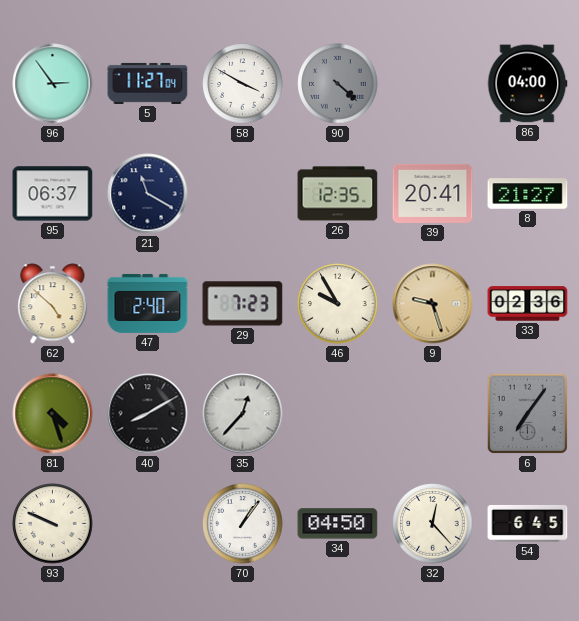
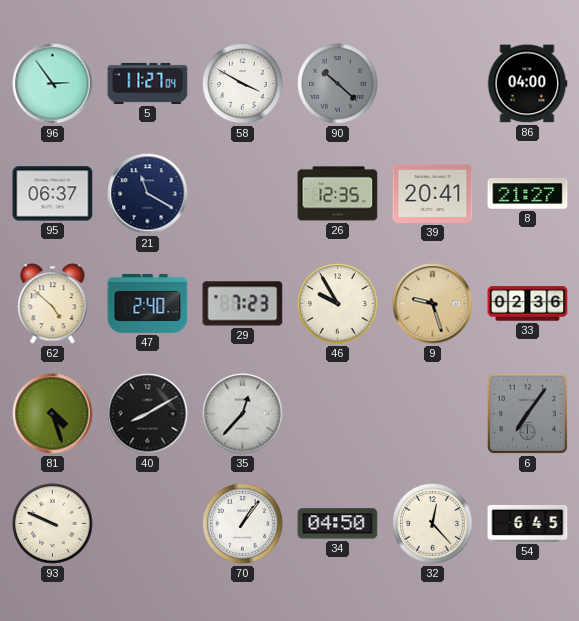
90: 4:22 -> 10:22
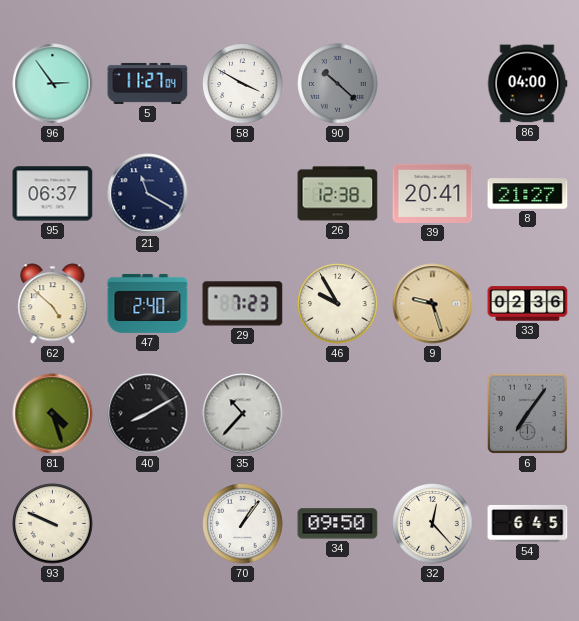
26: 12:35 -> 12:38
35: 12:37 -> 10:37
34: 04:50 -> 09:50
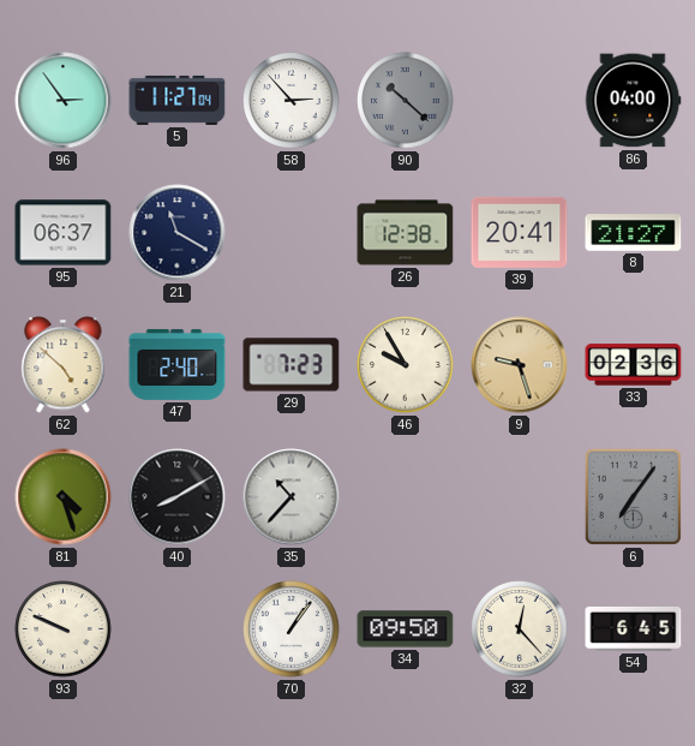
58: 3:50 -> 2:53
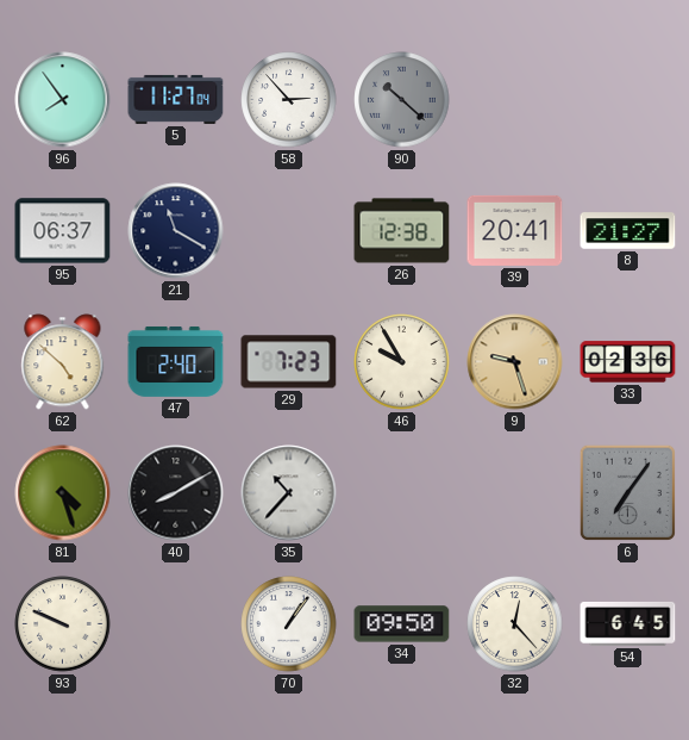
96: 2:54 -> 7:54
86: 04:00 -> none
